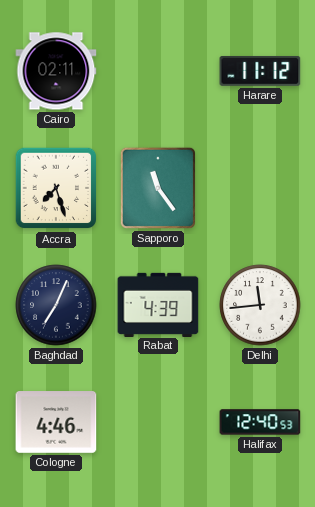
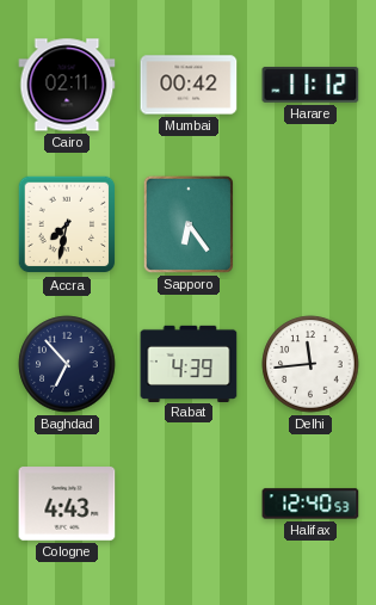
Mumbai: none -> 00:42
Accra: 7:27 -> 7:32
Sapporo: 11:24 -> 6:24
Baghdad: 7:04 -> 6:53
Cologne: 4:46 -> 4:43
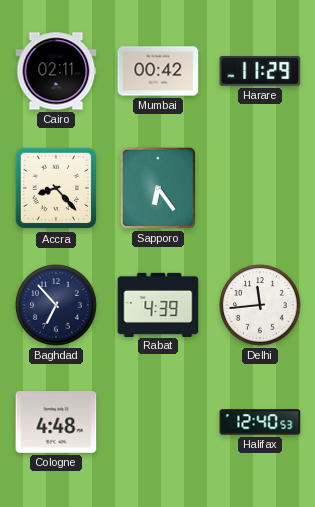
Harare: 11:12 -> 11:29
Accra: 7:32 -> 8:23
Cologne: 4:43 -> 4:48
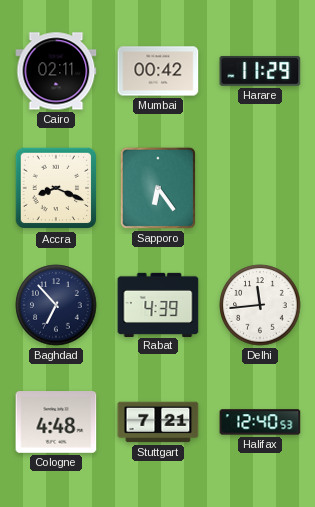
Accra: 8:23 -> 8:19
Stuttgart: none -> 7:21
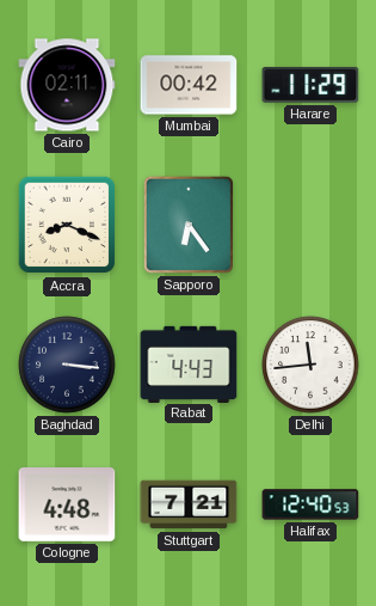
Baghdad: 6:53 -> 3:16
Rabat: 4:39 -> 4:43
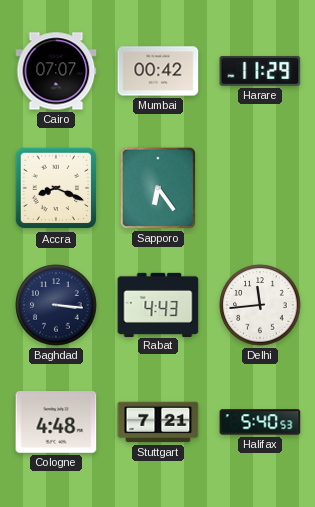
Cairo: 02:11 -> 07:07
Halifax: 12:40 -> 5:40
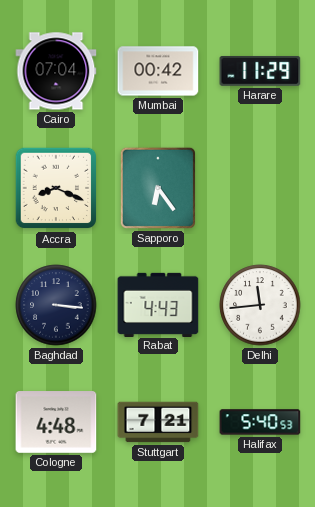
Cairo: 07:07 -> 07:04
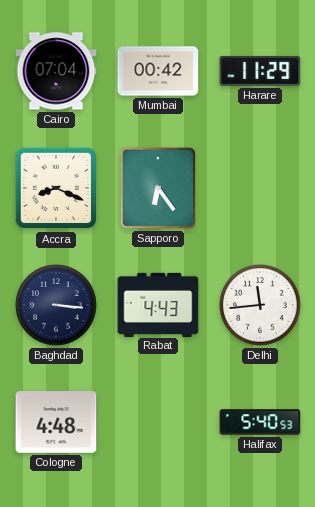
Stuttgart: 7:21 -> none
